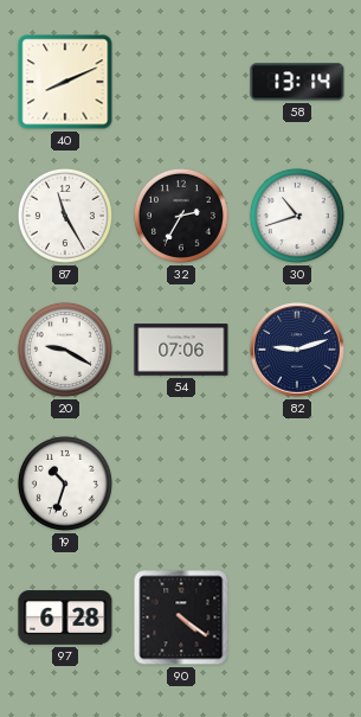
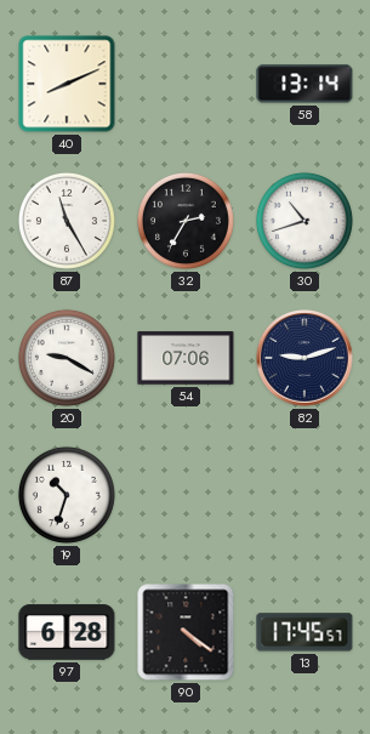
13: none -> 17:45
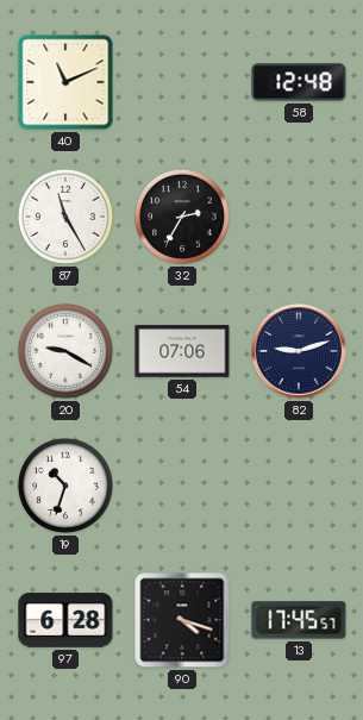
40: 8:11 -> 11:11
58: 13:14 -> 12:48
30: 10:42 -> none
90: 4:21 -> 4:18
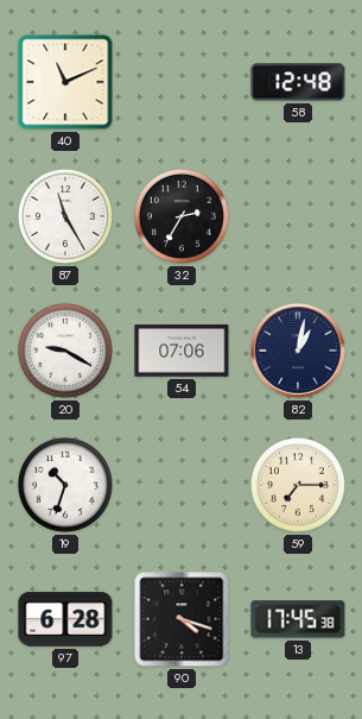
82: 9:12 -> 1:02
59: none -> 7:15
13: 17:45:57 -> 17:45:38
